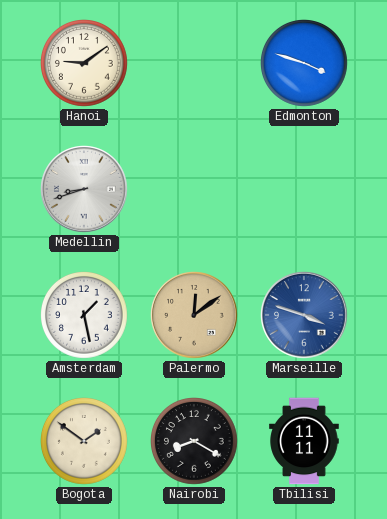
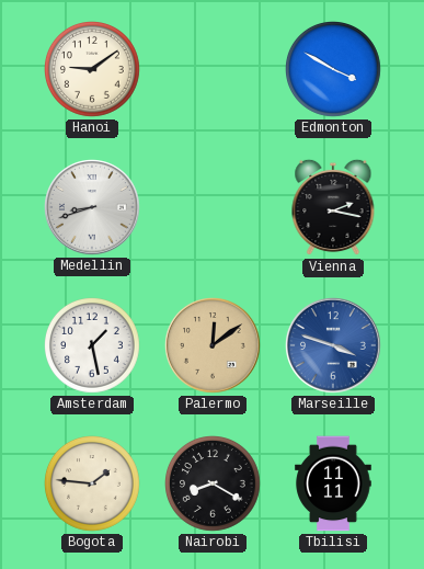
Edmonton: 3:48 -> 3:50
Vienna: none -> 2:17
Bogota: 1:51 -> 1:46
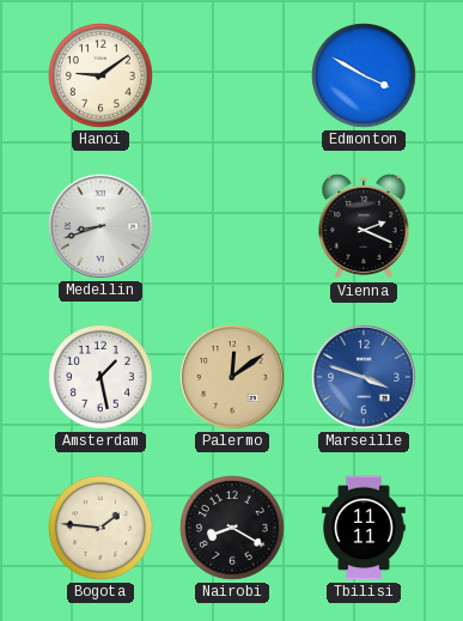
Vienna: 2:17 -> 2:19
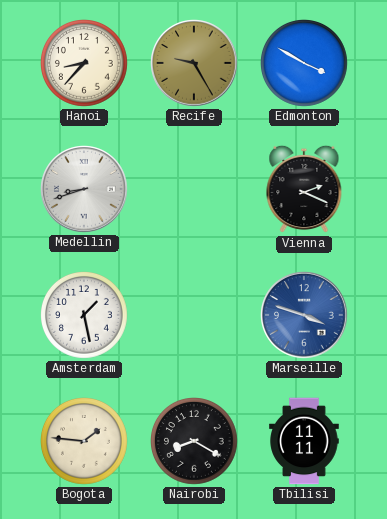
Hanoi: 9:09 -> 8:37
Recife: none -> 9:25
Palermo: 12:09 -> none
